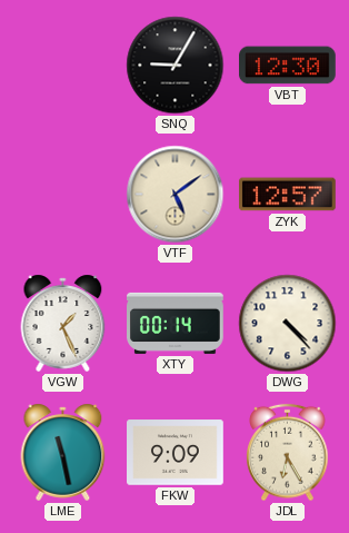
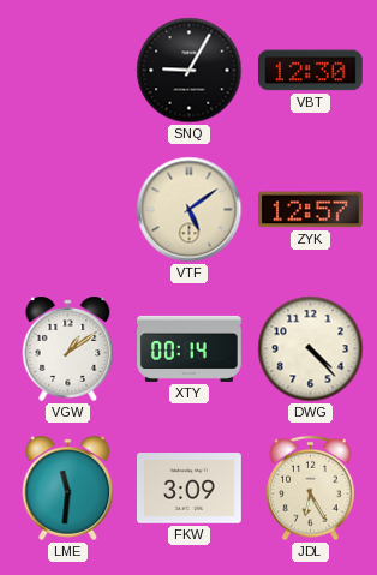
VGW: 1:26 -> 1:09
LME: 11:28 -> 11:31
FKW: 9:09 -> 3:09
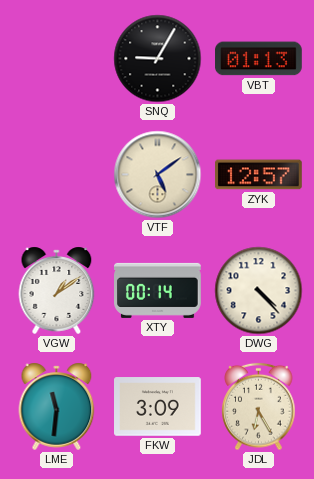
VBT: 12:30 -> 01:13
